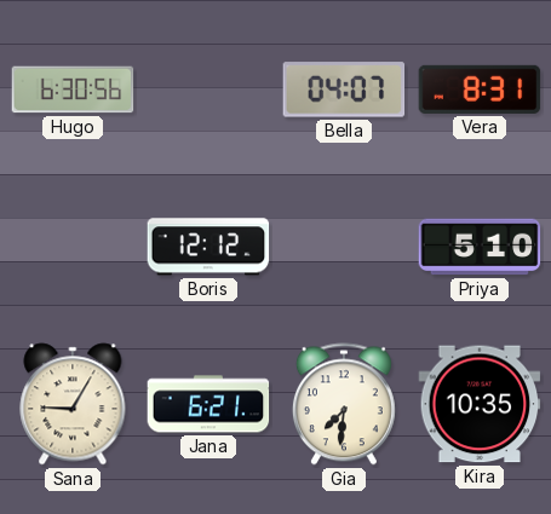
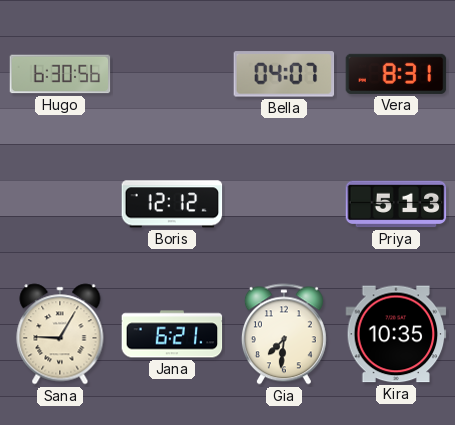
Priya: 5:10 -> 5:13
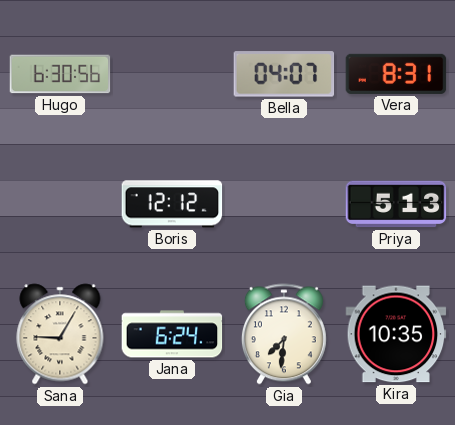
Jana: 6:21 -> 6:24
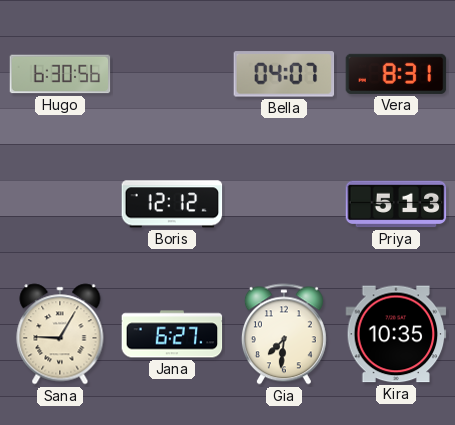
Jana: 6:24 -> 6:27
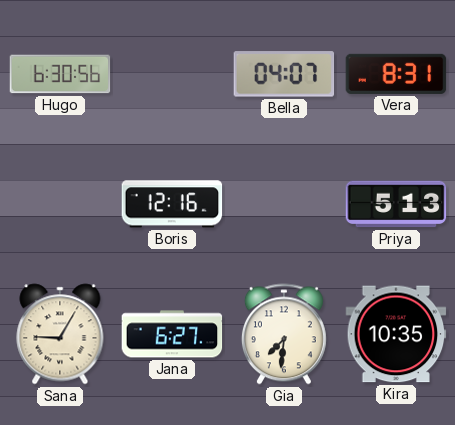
Boris: 12:12 -> 12:16
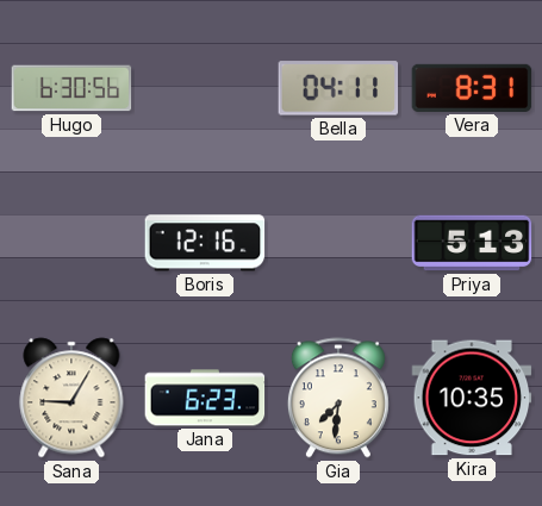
Bella: 04:07 -> 04:11
Jana: 6:27 -> 6:23
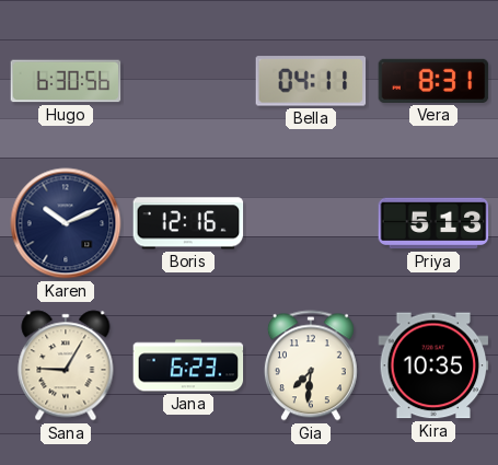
Karen: none -> 10:11
